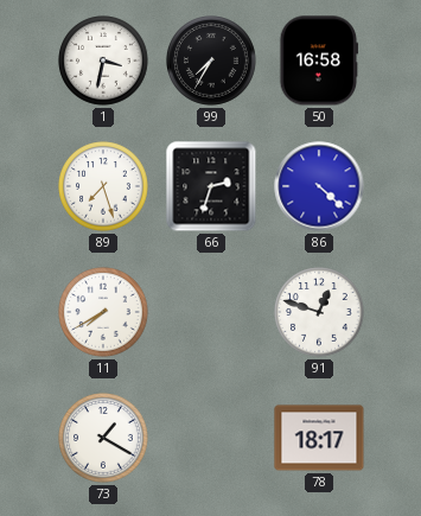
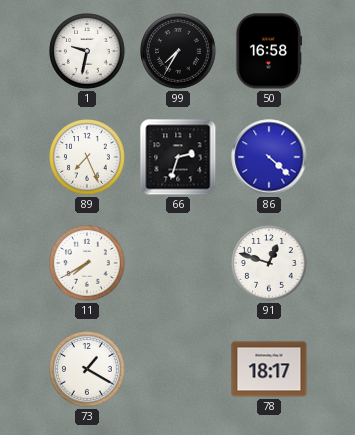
1: 3:32 -> 9:32
89: 7:27 -> 7:26
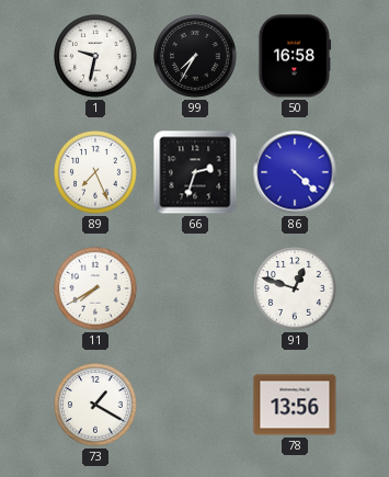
78: 18:17 -> 13:56
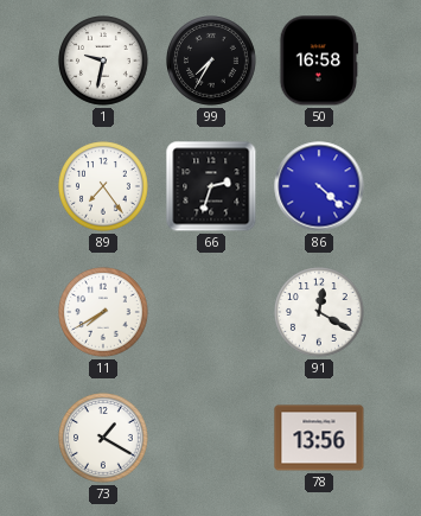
89: 7:26 -> 7:24
91: 12:48 -> 12:20
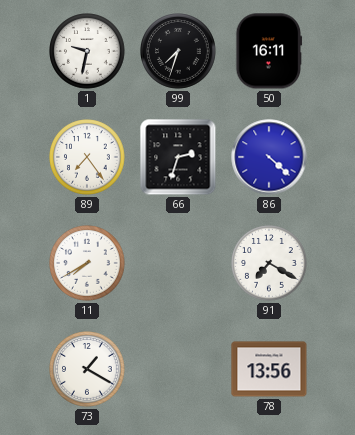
99: 7:35 -> 7:33
50: 16:58 -> 16:11
91: 12:20 -> 7:20
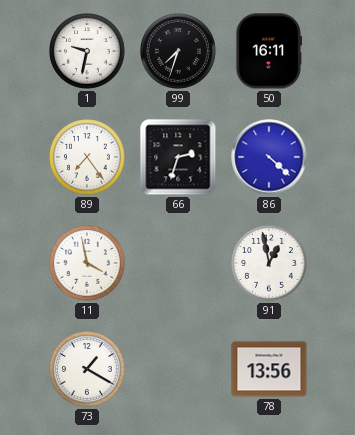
11: 7:40 -> 3:58
91: 7:20 -> 12:58
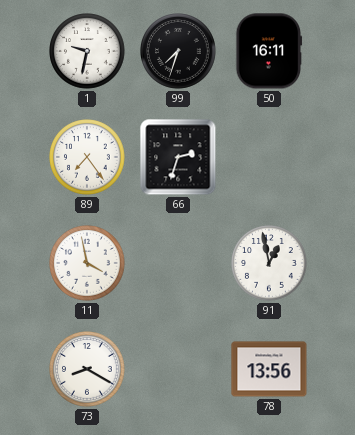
86: 4:22 -> none
73: 1:20 -> 8:20
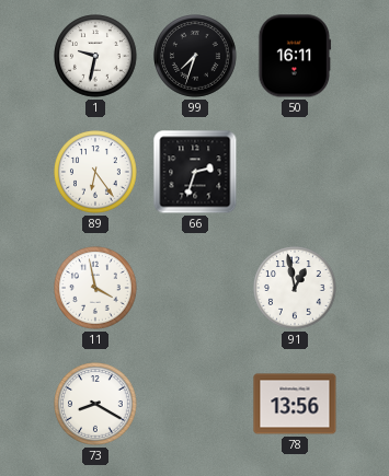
89: 7:24 -> 6:24
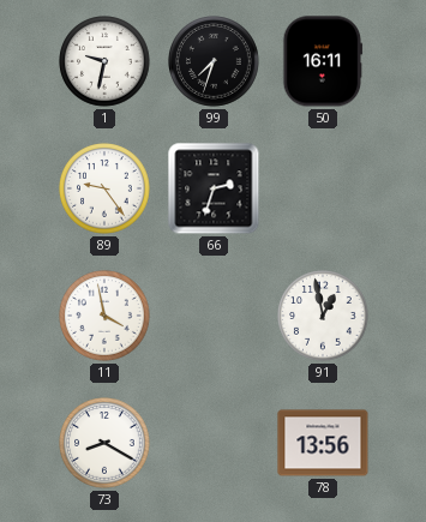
89: 6:24 -> 9:24
